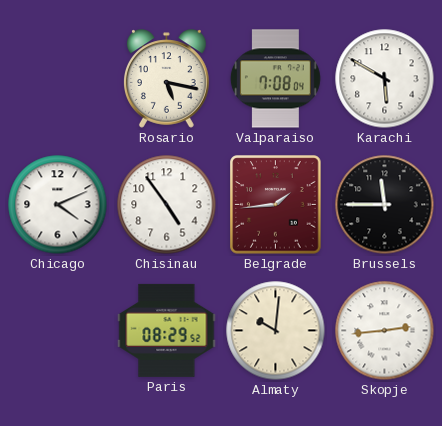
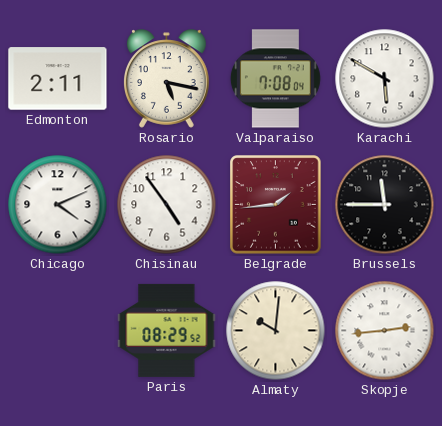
Edmonton: none -> 2:11
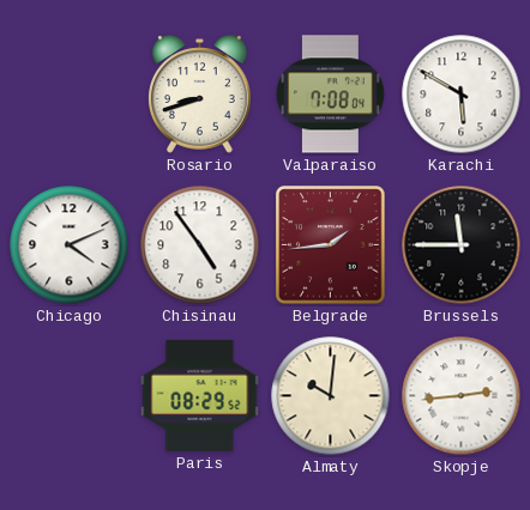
Edmonton: 2:11 -> none
Rosario: 5:17 -> 8:42
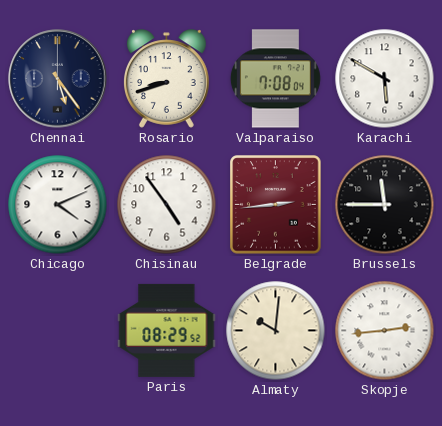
Chennai: none -> 5:24
Belgrade: 1:44 -> 2:44
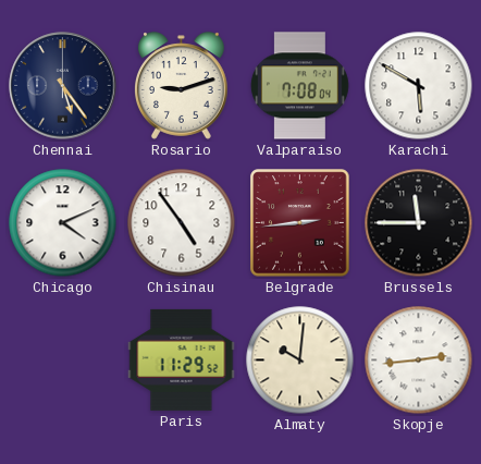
Rosario: 8:42 -> 9:12
Paris: 08:29 -> 11:29
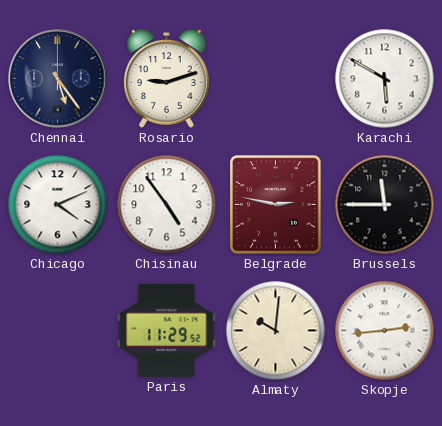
Valparaiso: 7:08 -> none
Belgrade: 2:44 -> 2:47
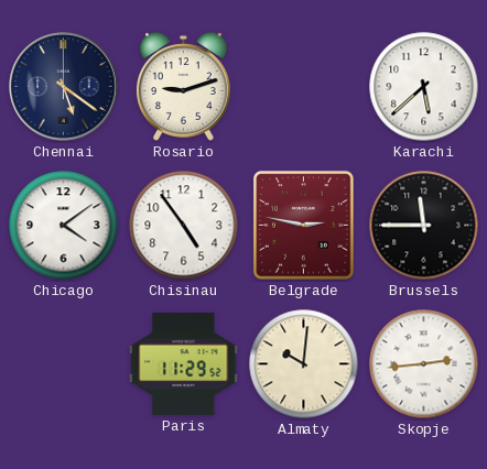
Chennai: 5:24 -> 5:21
Karachi: 5:50 -> 5:38
Chicago: 4:11 -> 4:09
